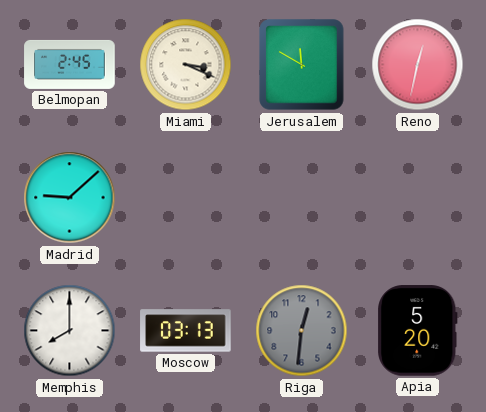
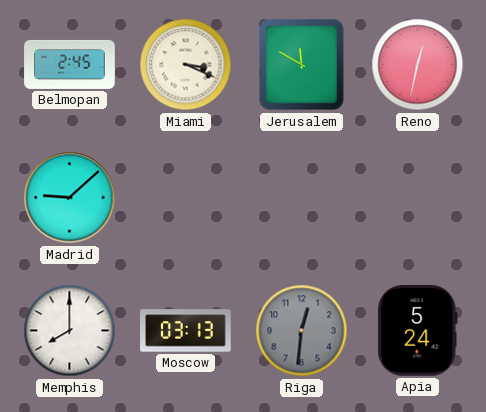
Apia: 5:20 -> 5:24
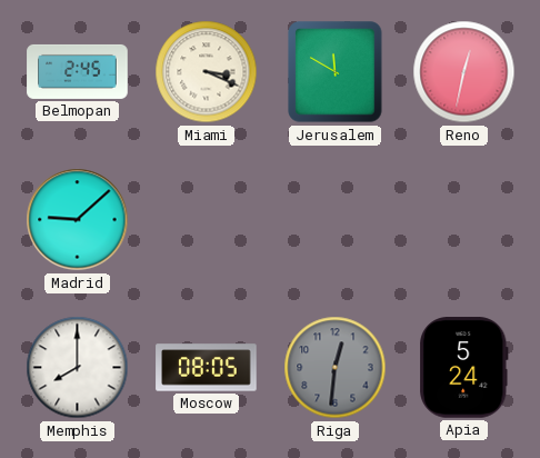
Moscow: 03:13 -> 08:05
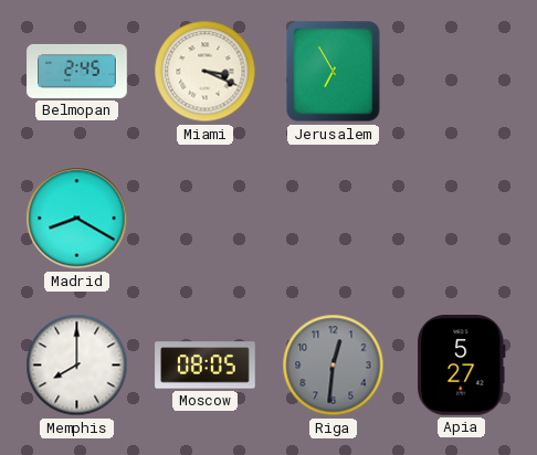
Jerusalem: 11:50 -> 6:55
Reno: 12:32 -> none
Madrid: 9:08 -> 8:20
Apia: 5:24 -> 5:27
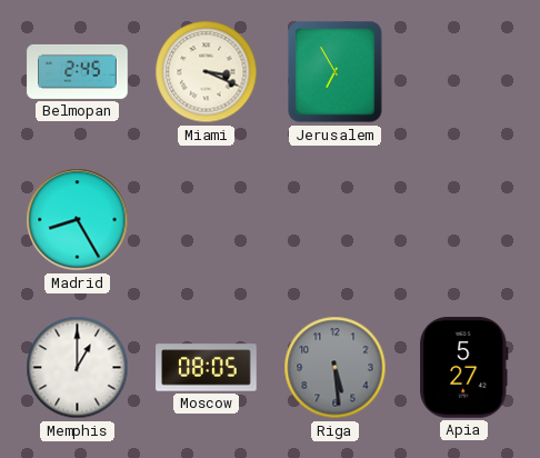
Madrid: 8:20 -> 8:25
Memphis: 8:00 -> 1:00
Riga: 12:31 -> 5:29
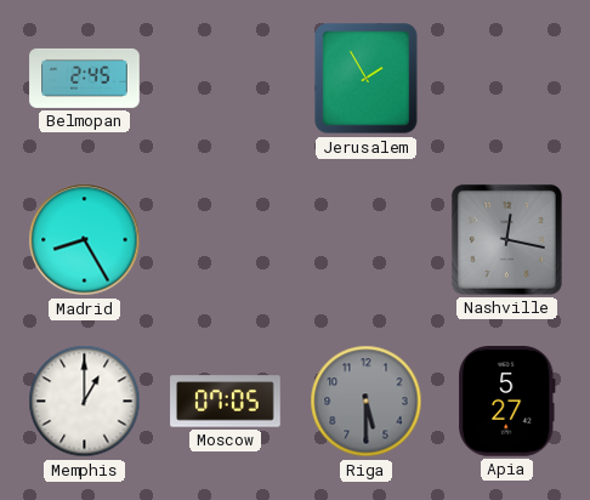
Miami: 3:19 -> none
Jerusalem: 6:55 -> 1:55
Nashville: none -> 12:17
Moscow: 08:05 -> 07:05
Riga: 5:29 -> 5:30
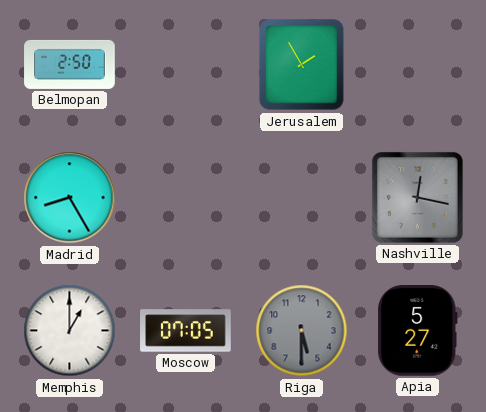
Belmopan: 2:45 -> 2:50
